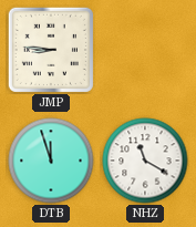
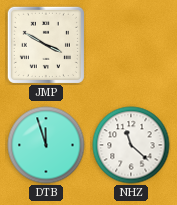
JMP: 8:46 -> 3:50
NHZ: 11:20 -> 11:22
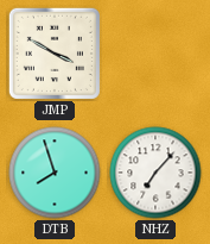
DTB: 11:57 -> 7:57
NHZ: 11:22 -> 7:07
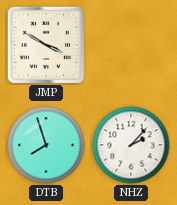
NHZ: 7:07 -> 2:07
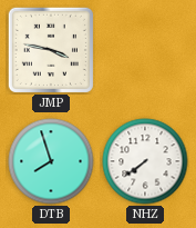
JMP: 3:50 -> 3:47
NHZ: 2:07 -> 7:39
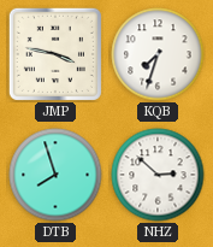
KQB: none -> 7:33
NHZ: 7:39 -> 2:52
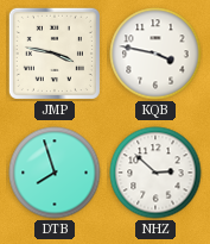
KQB: 7:33 -> 3:47
